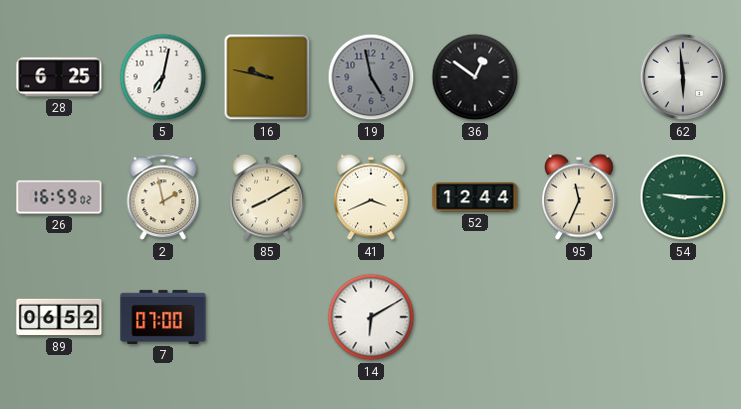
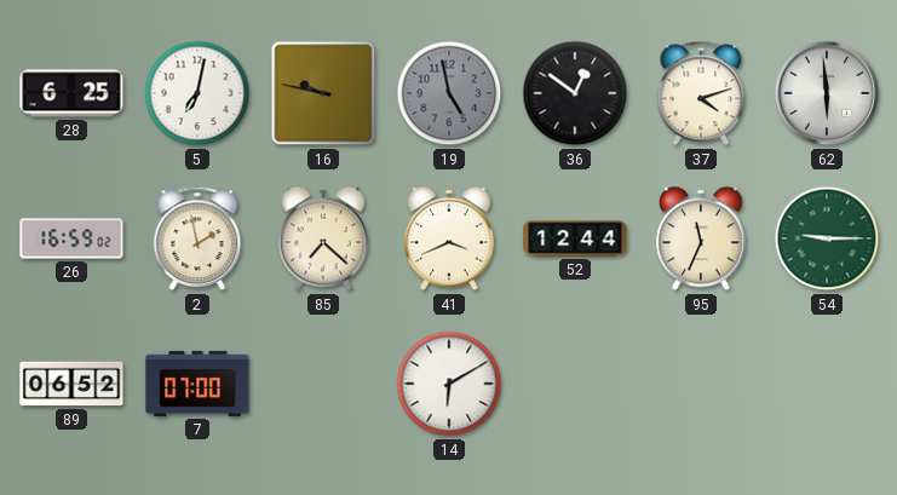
37: none -> 4:12
85: 8:10 -> 7:22
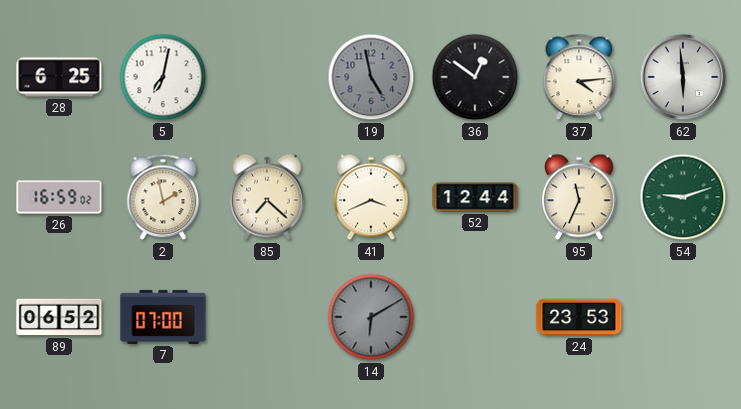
16: 9:47 -> none
37: 4:12 -> 4:14
54: 9:15 -> 9:12
14 dial: white -> grey
24: none -> 23:53
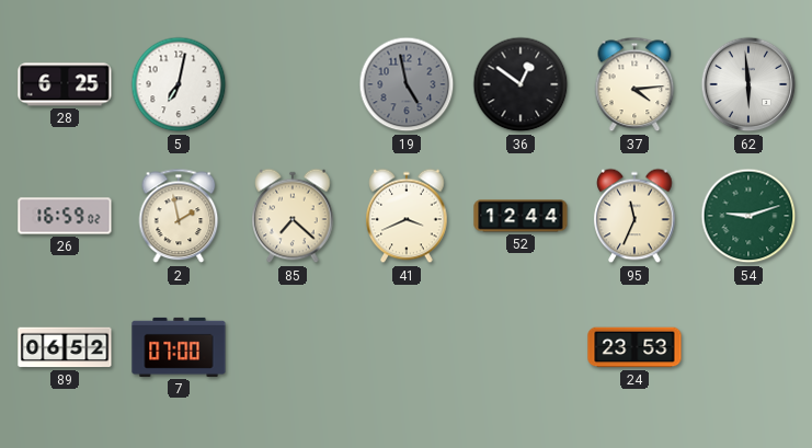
14: 6:10 -> none
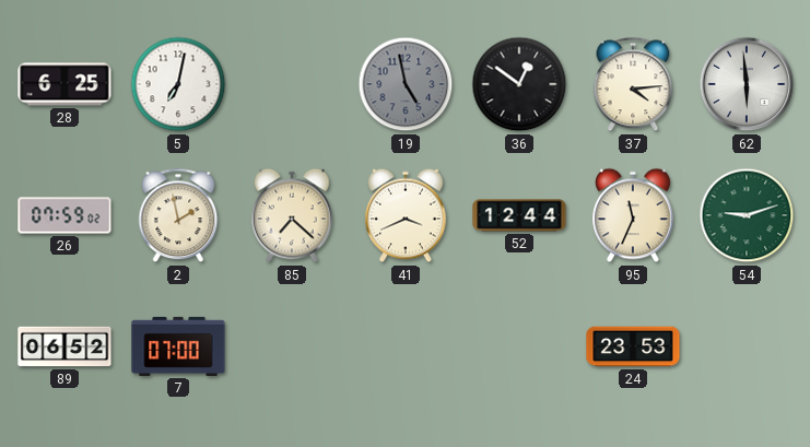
26: 16:59 -> 07:59
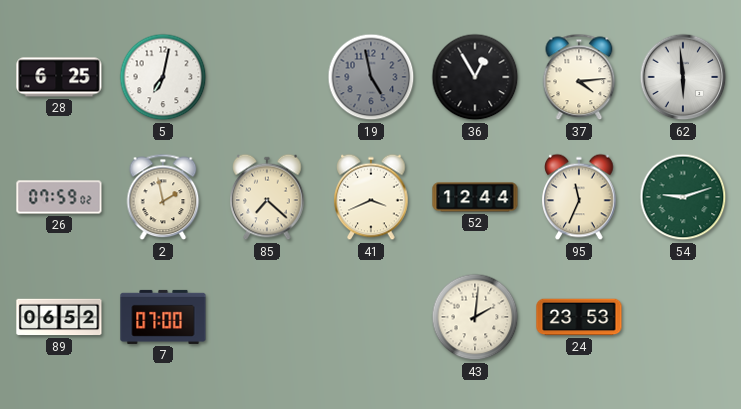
36: 12:51 -> 12:55
43: none -> 2:01
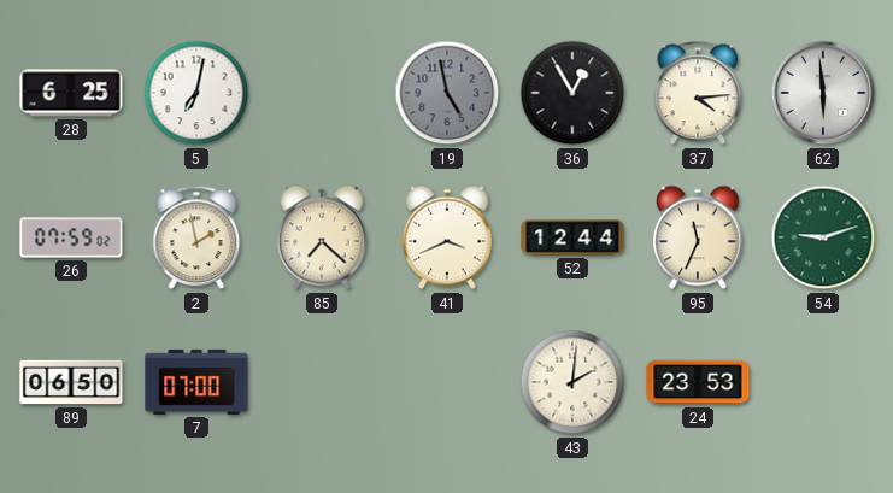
89: 06:52 -> 06:50
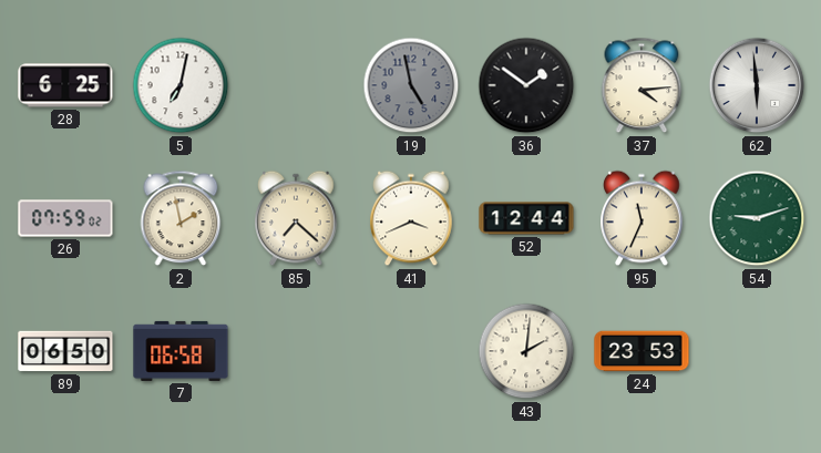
36: 12:55 -> 1:51
7: 07:00 -> 06:58
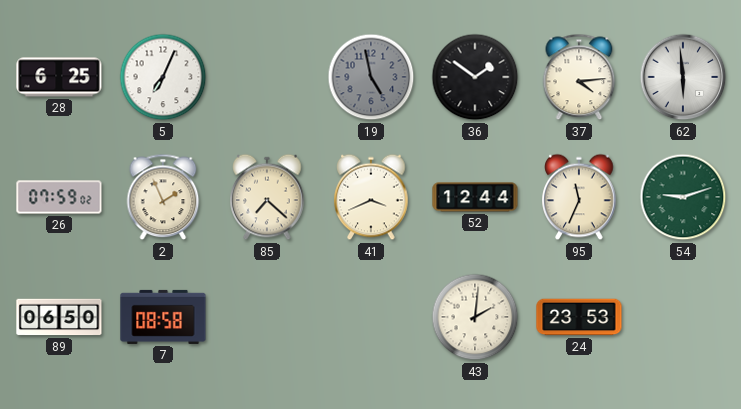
5: 7:02 -> 7:04
2: 1:58 -> 1:56
7: 06:58 -> 08:58
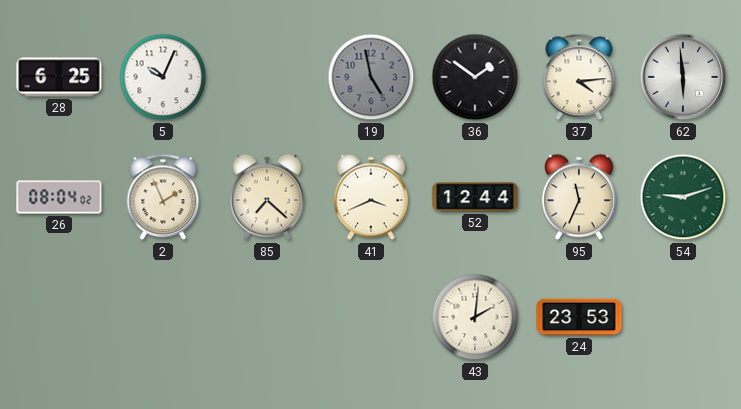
5: 7:04 -> 10:04
26: 07:59 -> 08:04
89: 06:50 -> none
7: 08:58 -> none
